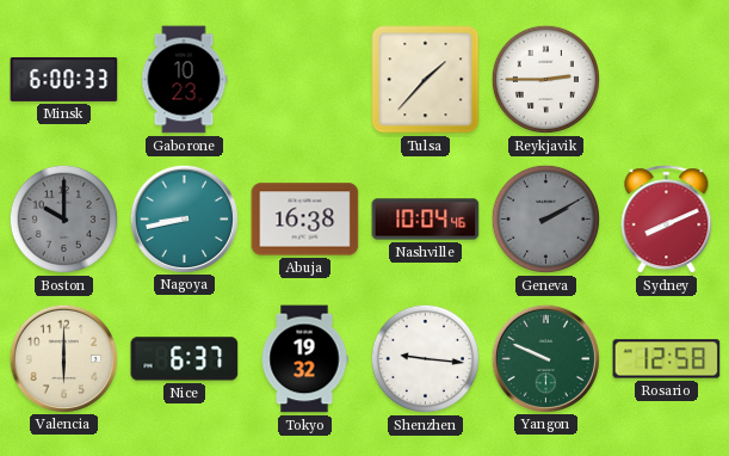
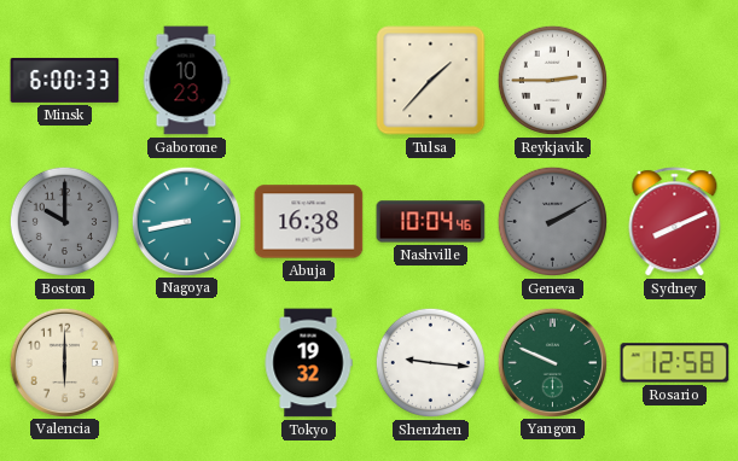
Nice: 6:37 -> none
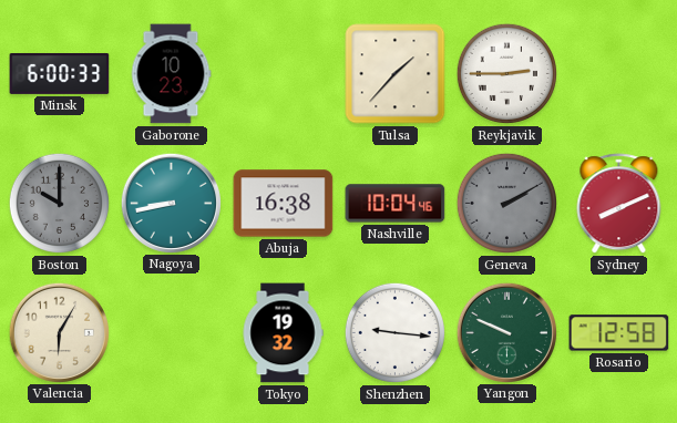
Valencia: 6:00 -> 6:05
